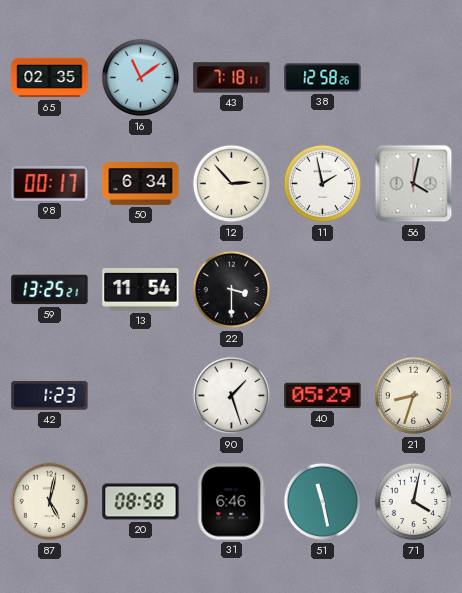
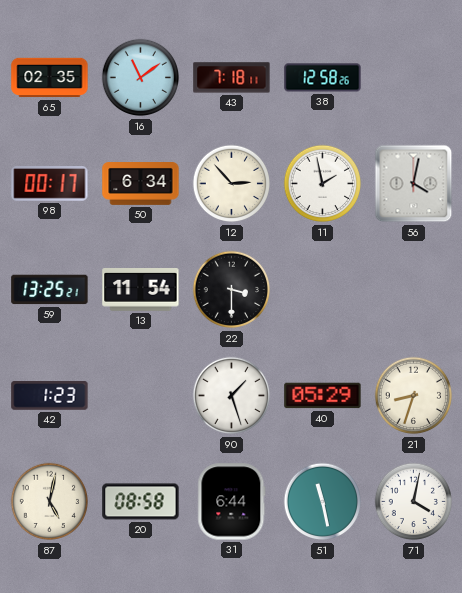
31: 6:46 -> 6:44
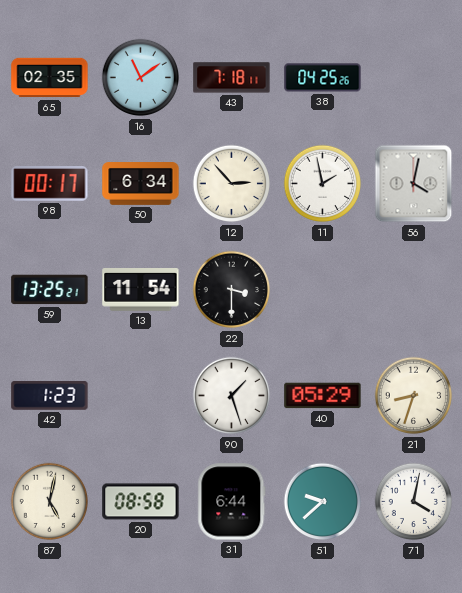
38: 12:58 -> 04:25
51: 11:28 -> 9:38
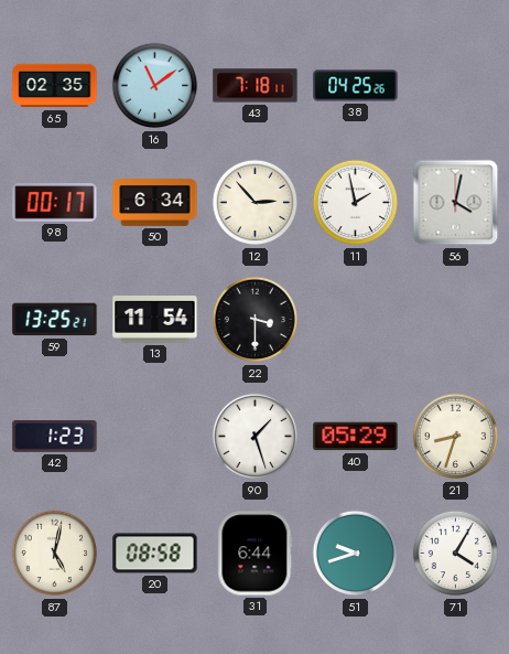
51: 9:38 -> 9:42
71: 4:02 -> 4:05
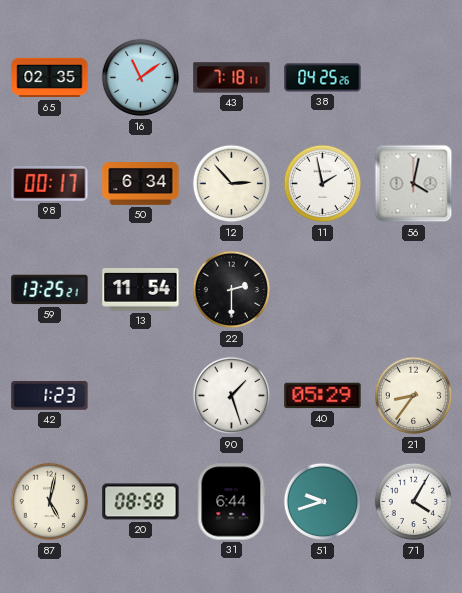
22: 3:30 -> 2:30
21: 8:33 -> 8:36
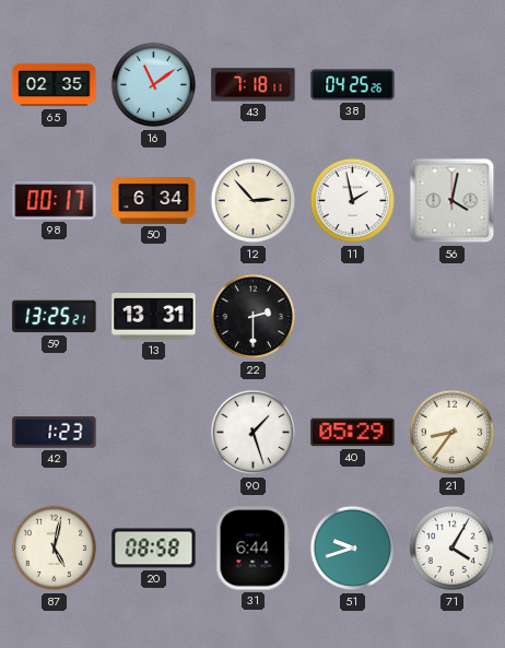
13: 11:54 -> 13:31
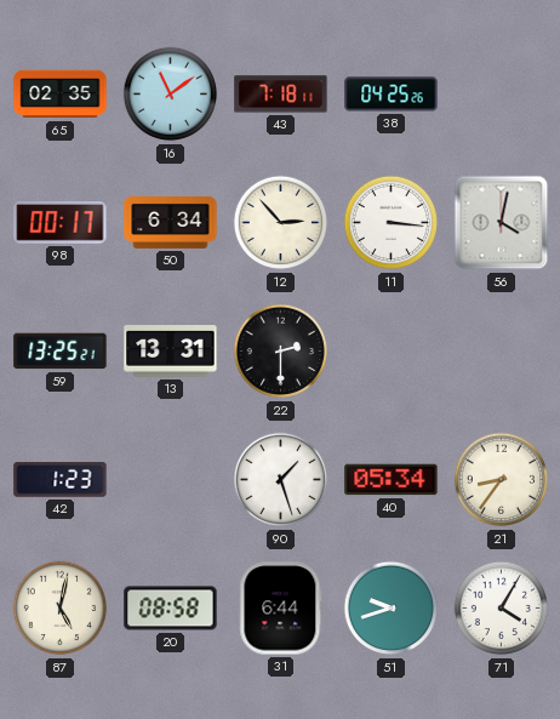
11: 1:58 -> 3:16
40: 05:29 -> 05:34
